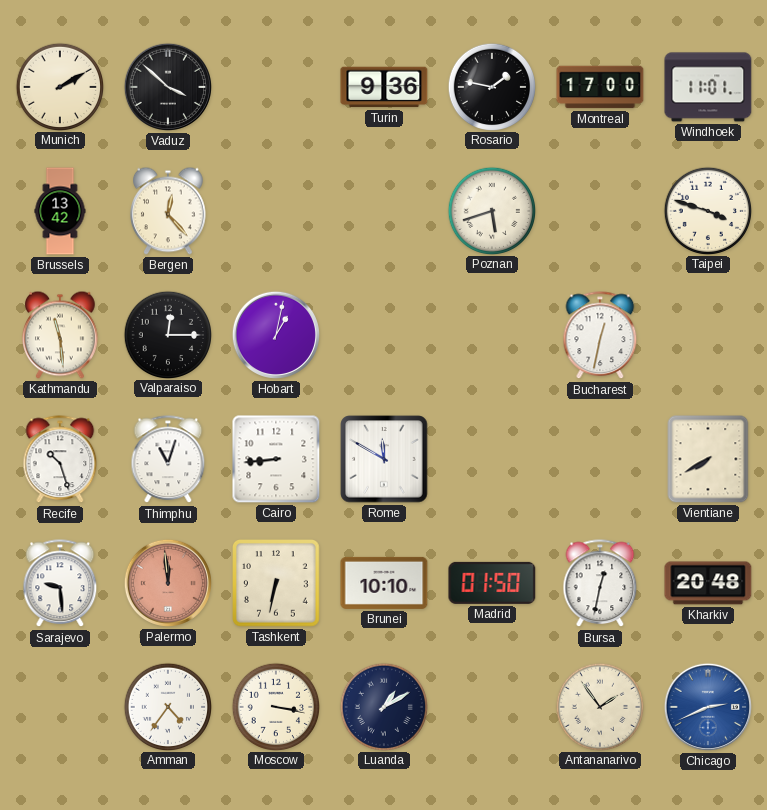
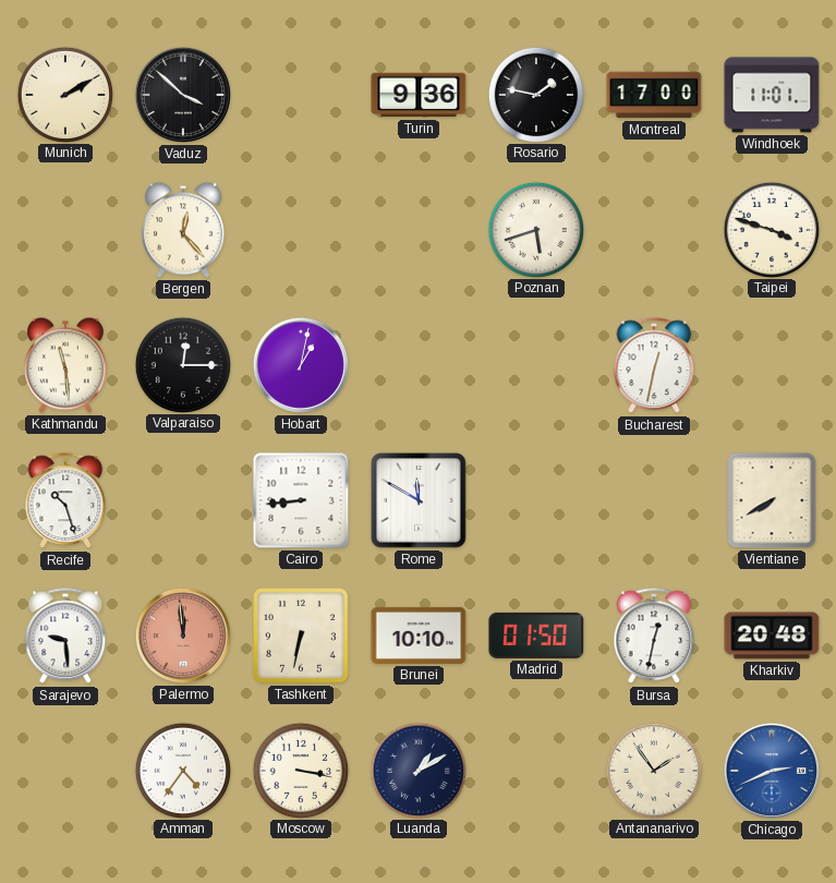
Brussels: 13:42 -> none
Thimphu: 11:03 -> none
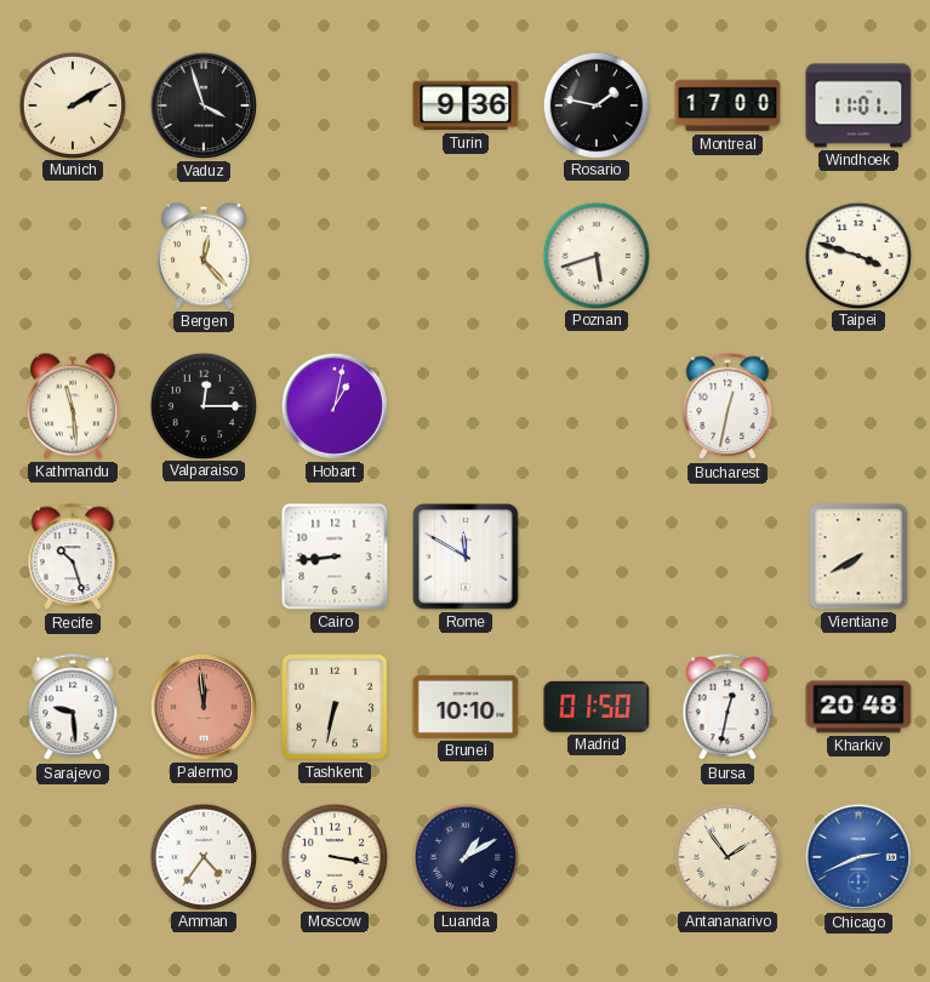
Vaduz: 3:52 -> 3:57
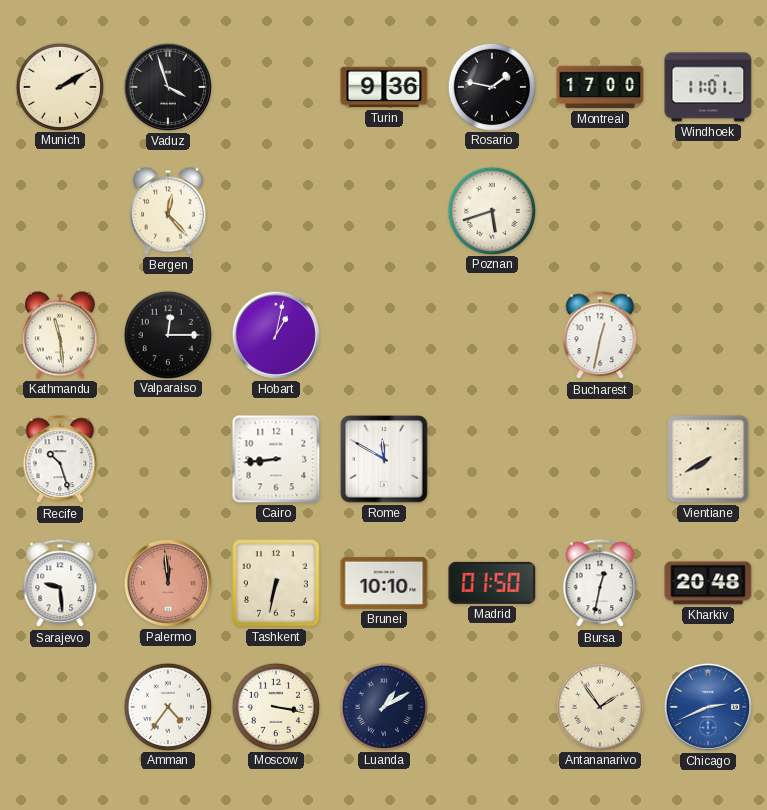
Taipei: 3:48 -> none
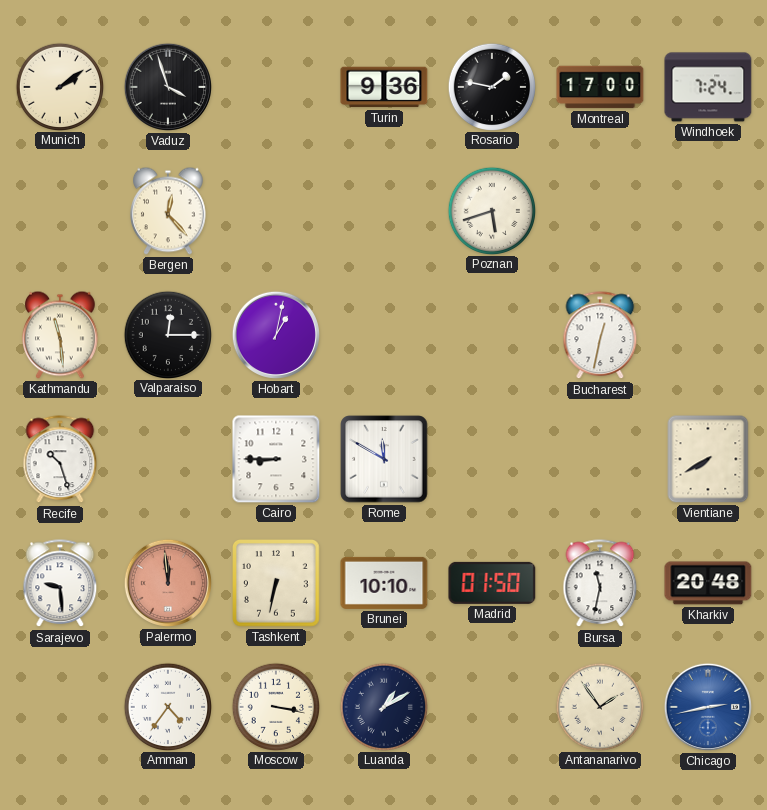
Munich: 2:10 -> 2:09
Windhoek: 11:01 -> 7:24
Cairo: 8:44 -> 8:45
Bursa: 12:32 -> 11:32
Chicago: 2:41 -> 2:43
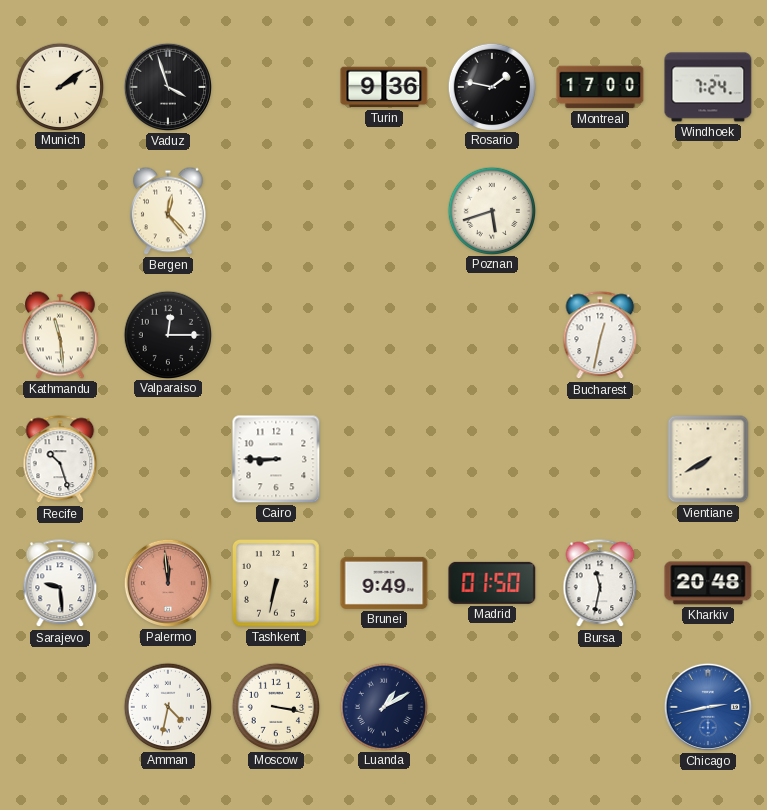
Hobart: 1:02 -> none
Rome: 11:50 -> none
Brunei: 10:10 -> 9:49
Amman: 4:36 -> 4:32
Antananarivo: 1:54 -> none
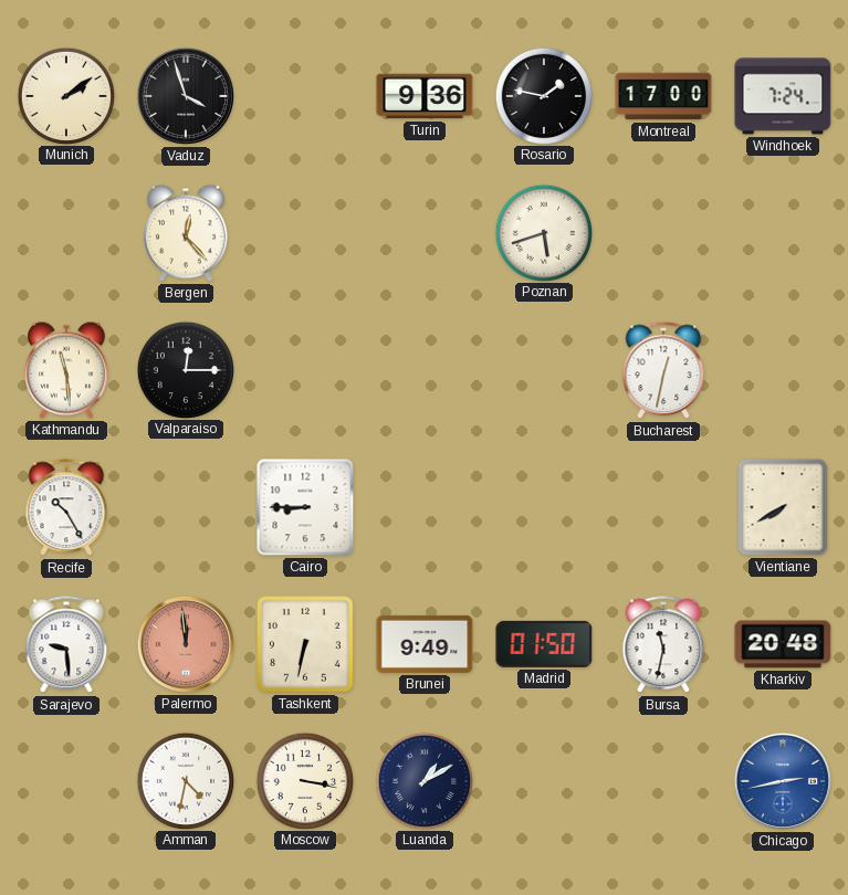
Recife: 10:27 -> 10:25
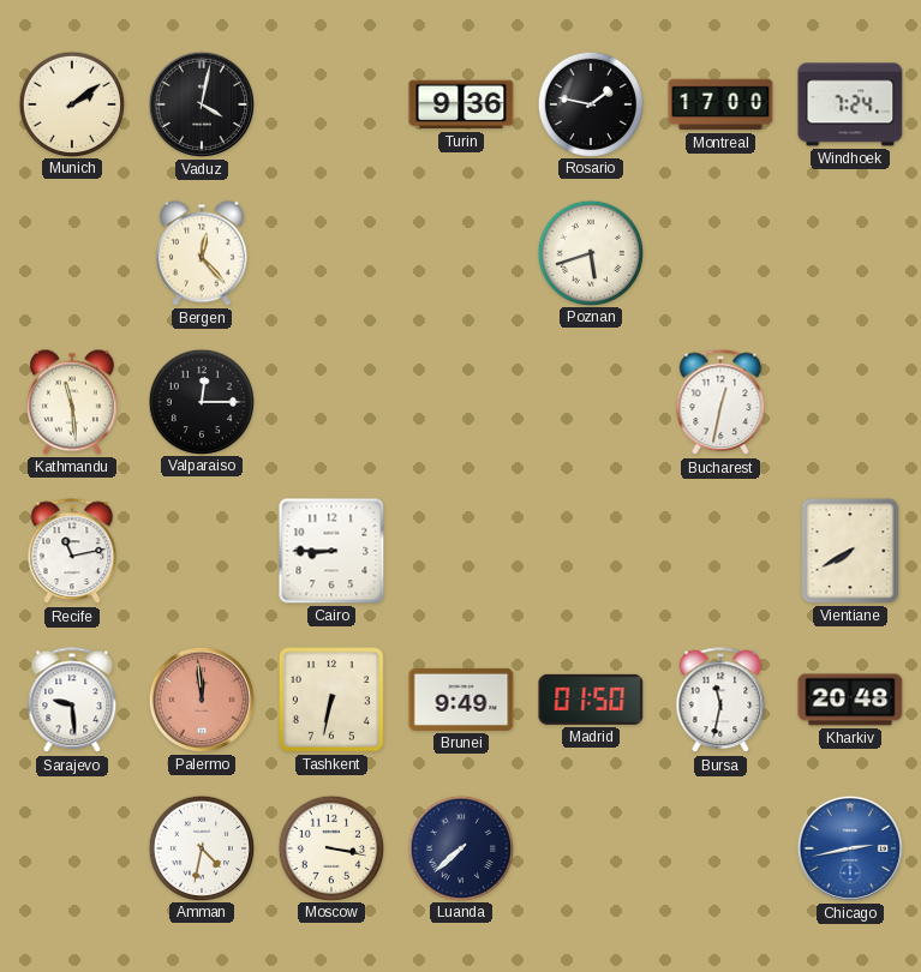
Vaduz: 3:57 -> 4:02
Recife: 10:25 -> 11:13
Luanda: 1:10 -> 7:38
